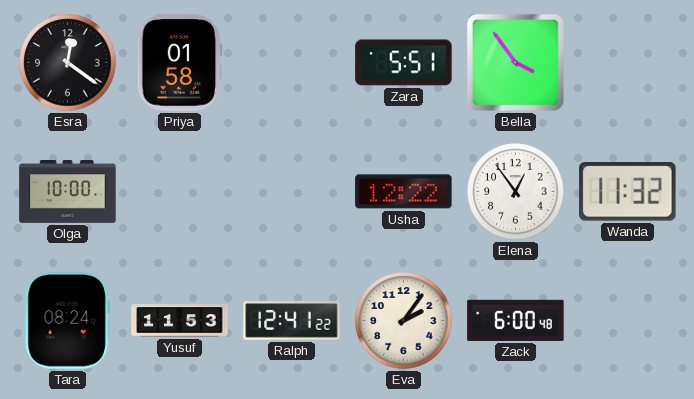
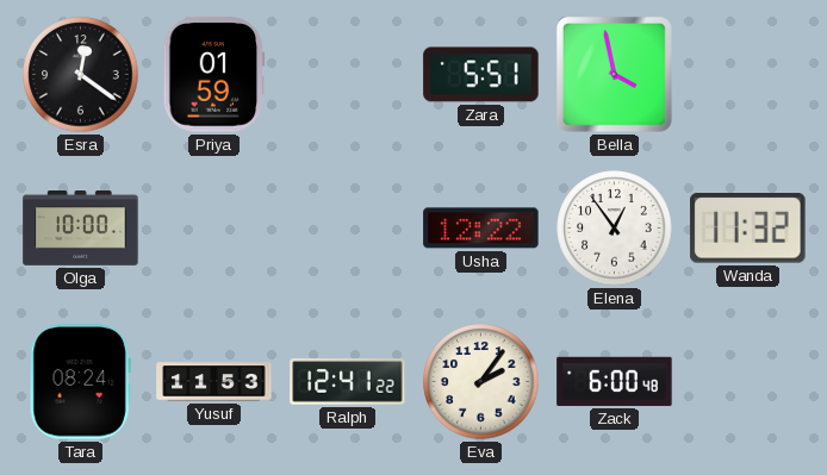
Priya: 01:58 -> 01:59
Bella: 3:54 -> 3:58
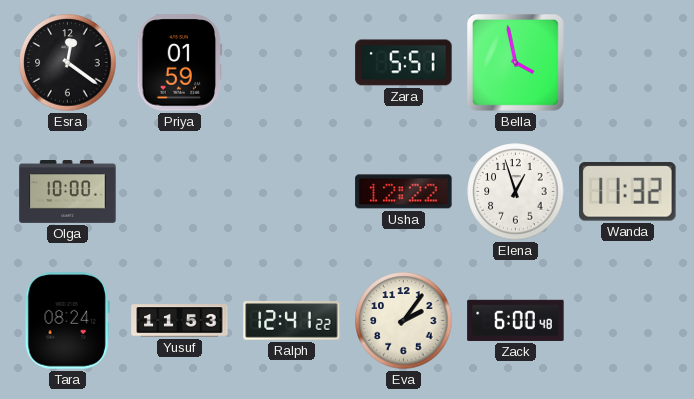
Elena: 12:54 -> 12:57
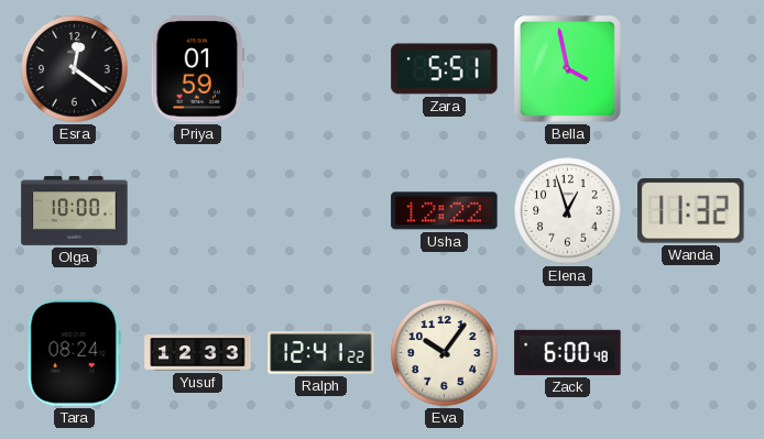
Yusuf: 11:53 -> 12:33
Eva: 2:06 -> 10:06
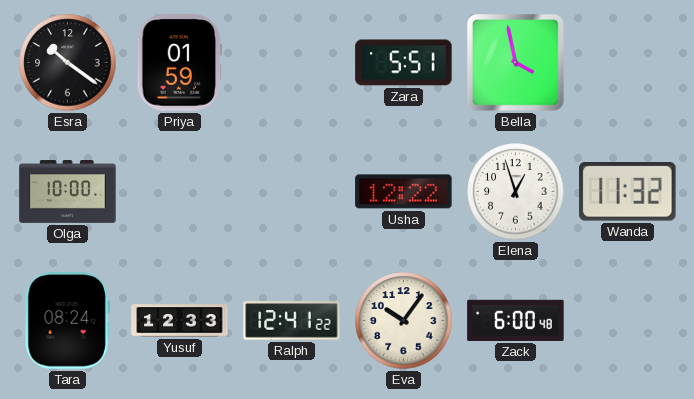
Esra: 12:21 -> 10:21
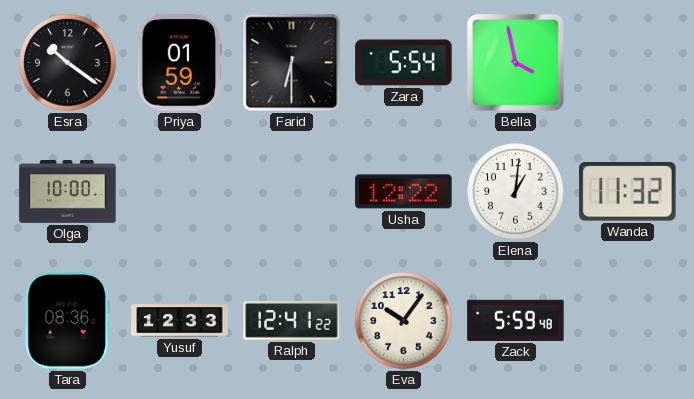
Farid: none -> 6:30
Zara: 5:51 -> 5:54
Elena: 12:57 -> 1:01
Tara: 08:24 -> 08:36
Zack: 6:00 -> 5:59
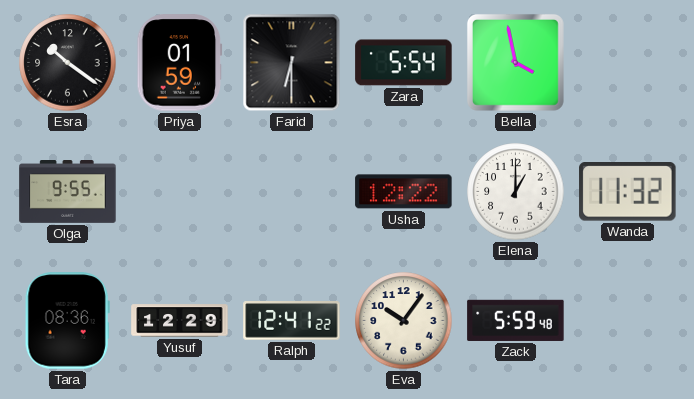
Olga: 10:00 -> 9:55
Elena: 1:01 -> 1:00
Yusuf: 12:33 -> 12:29
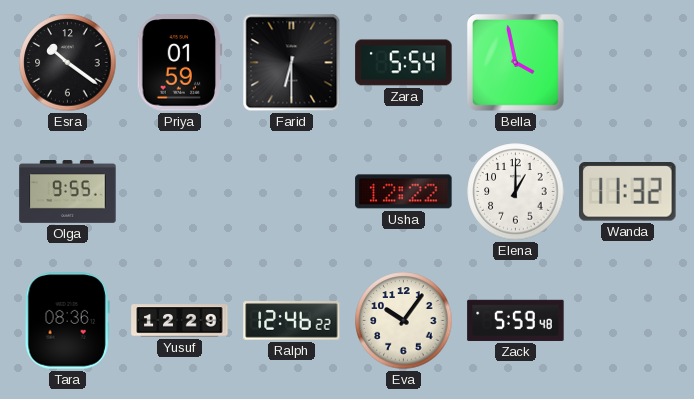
Ralph: 12:41 -> 12:46
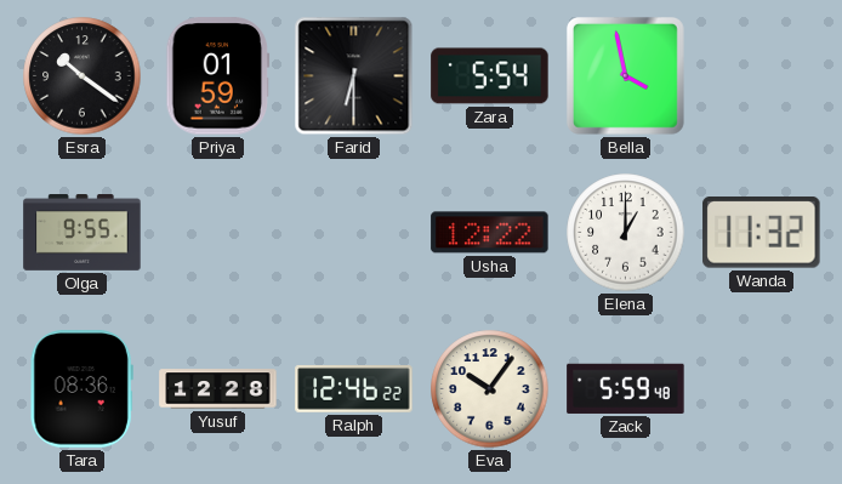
Yusuf: 12:29 -> 12:28
